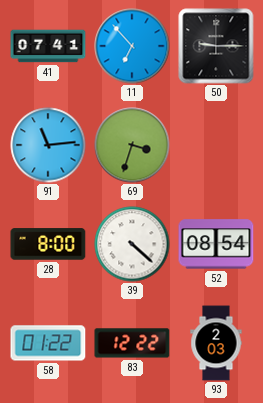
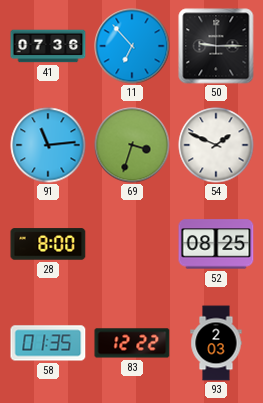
41: 07:41 -> 07:36
54: none -> 1:49
39: 4:22 -> none
52: 08:54 -> 08:25
58: 01:22 -> 01:35
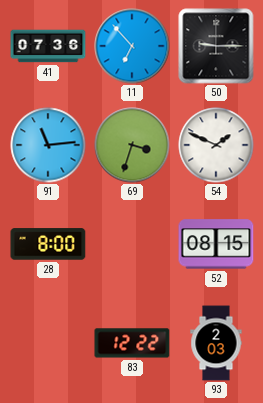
52: 08:25 -> 08:15
58: 01:35 -> none
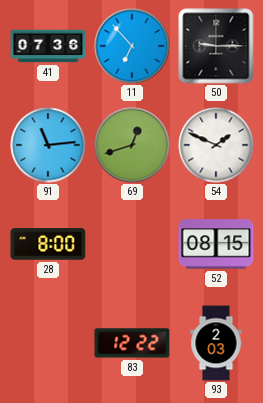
69: 3:33 -> 12:42
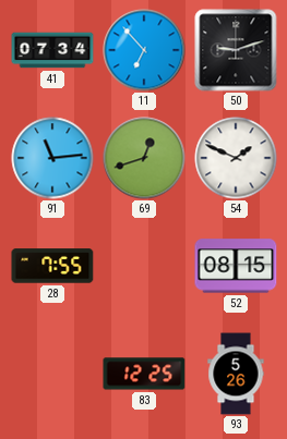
41: 07:36 -> 07:34
50: 9:15 -> 9:12
28: 8:00 -> 7:55
83: 12:22 -> 12:25
93: 2:03 -> 5:26
